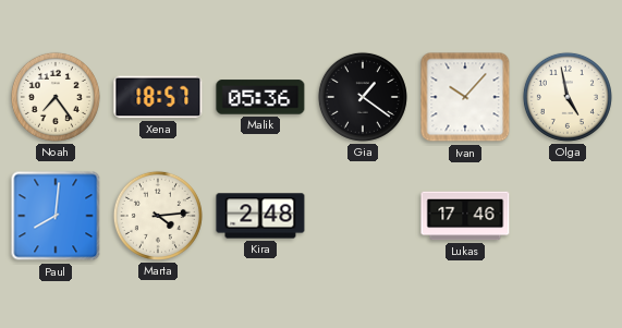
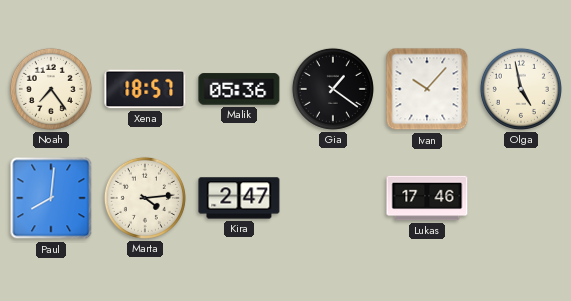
Kira: 2:48 -> 2:47
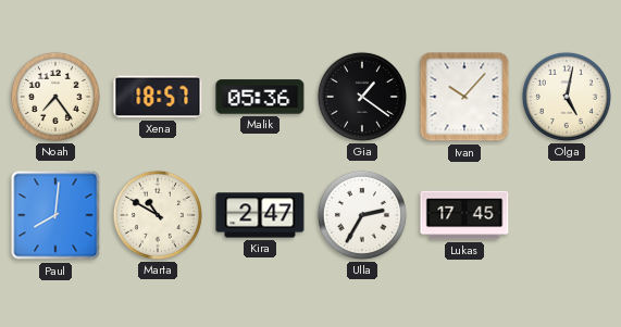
Olga: 4:58 -> 5:02
Marta: 4:14 -> 10:50
Ulla: none -> 2:35
Lukas: 17:46 -> 17:45
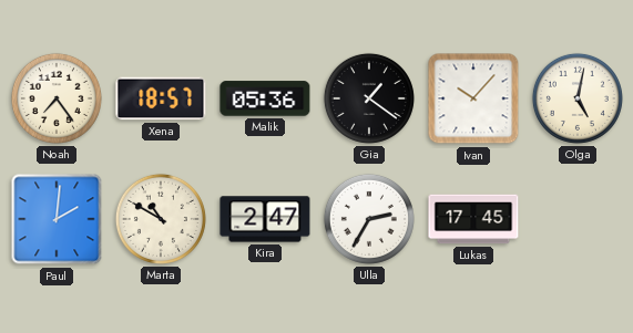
Paul: 8:01 -> 2:01
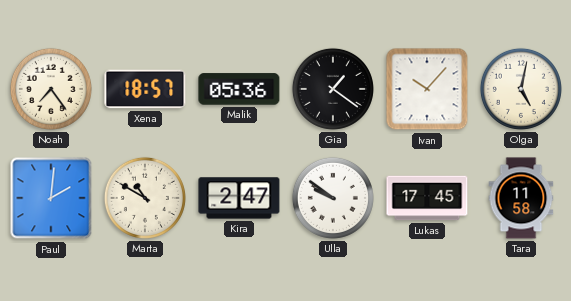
Ulla: 2:35 -> 9:51
Tara: none -> 11:58
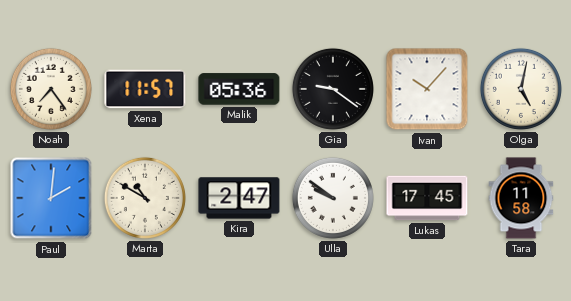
Xena: 18:57 -> 11:57
Gia: 1:21 -> 9:21
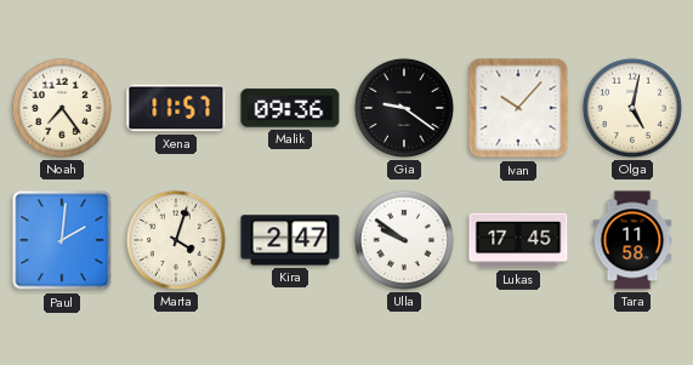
Malik: 05:36 -> 09:36
Marta: 10:50 -> 4:03
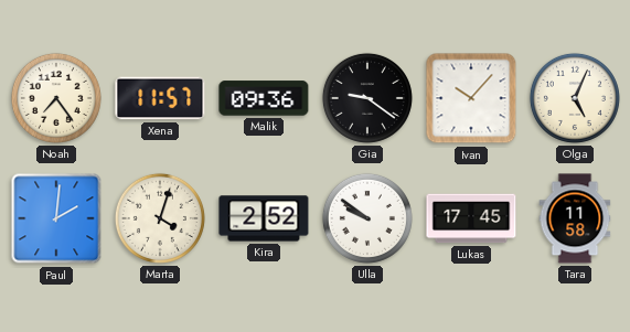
Olga: 5:02 -> 5:04
Kira: 2:47 -> 2:52
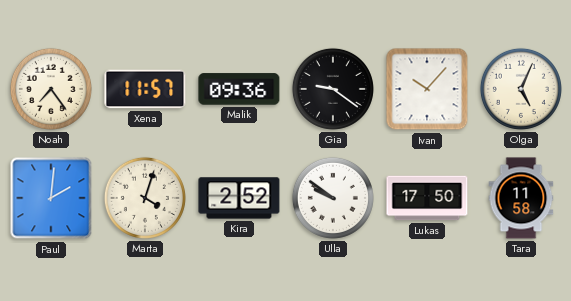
Lukas: 17:45 -> 17:50
